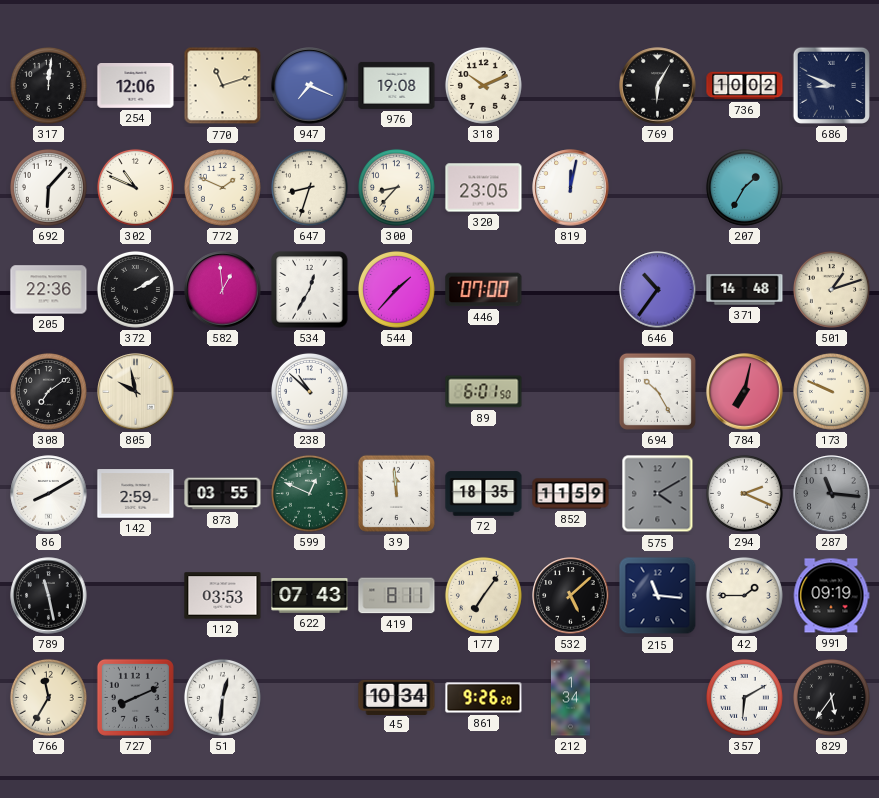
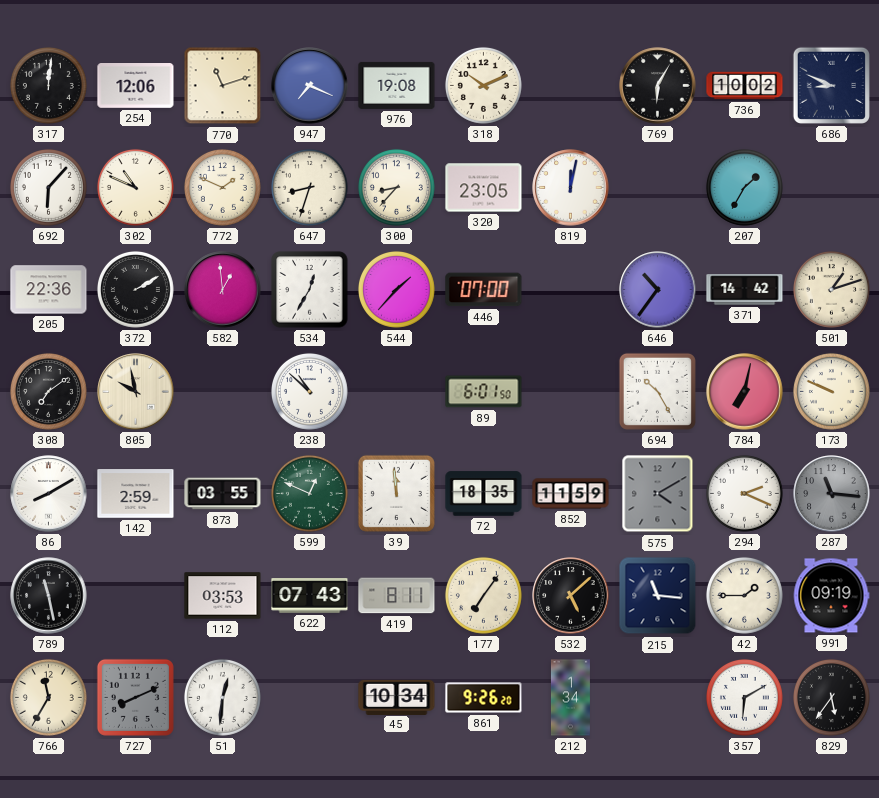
371: 14:48 -> 14:42
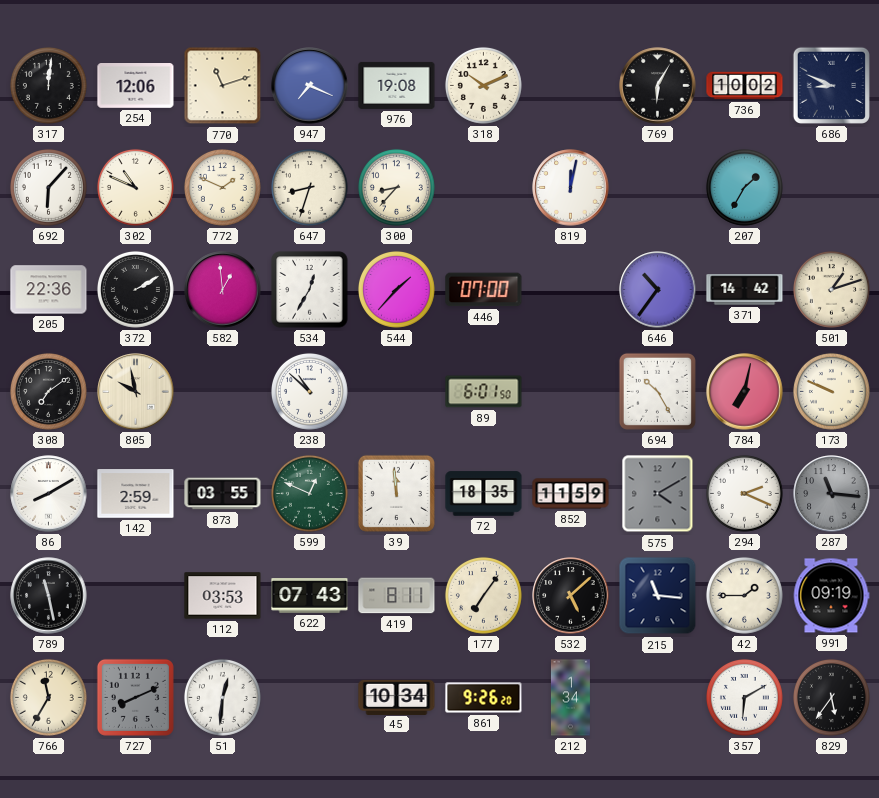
320: 23:05 -> none
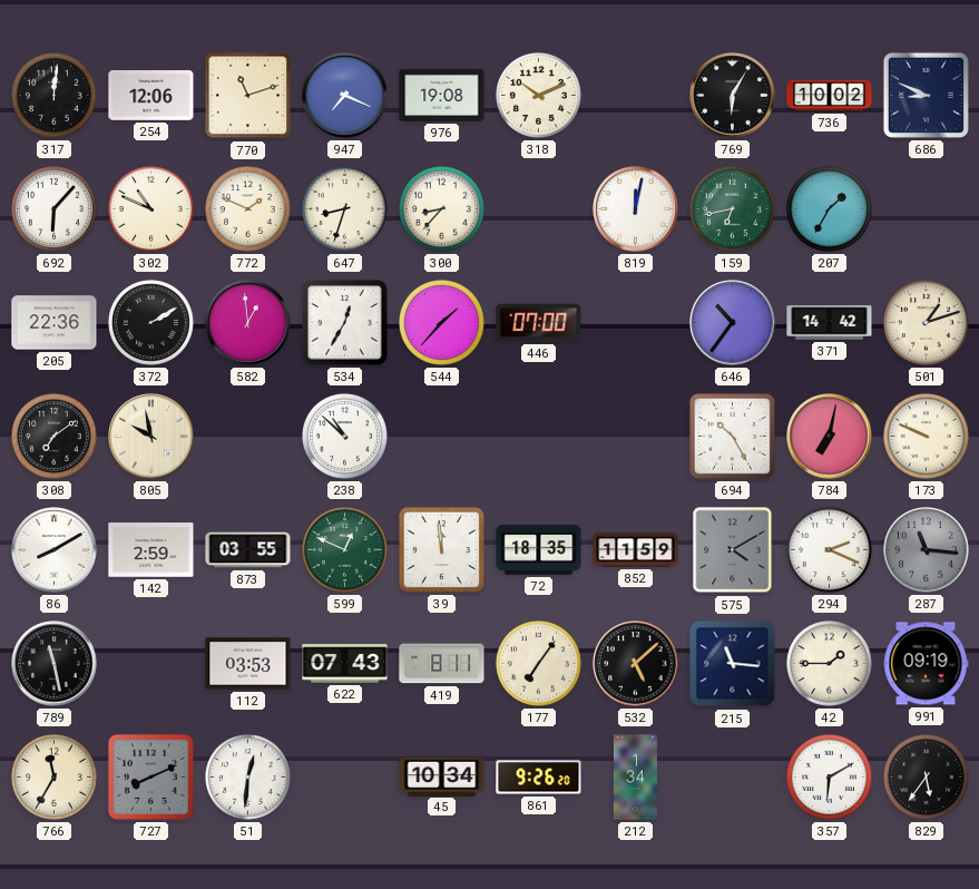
159: none -> 6:43
89: 6:01 -> none
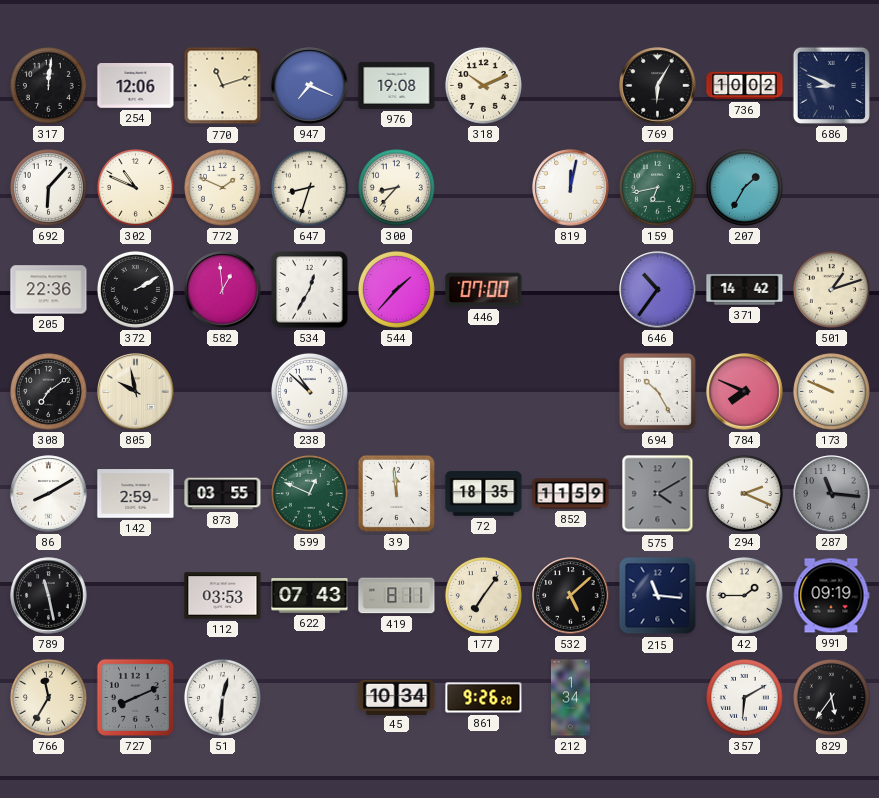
784: 7:02 -> 7:49
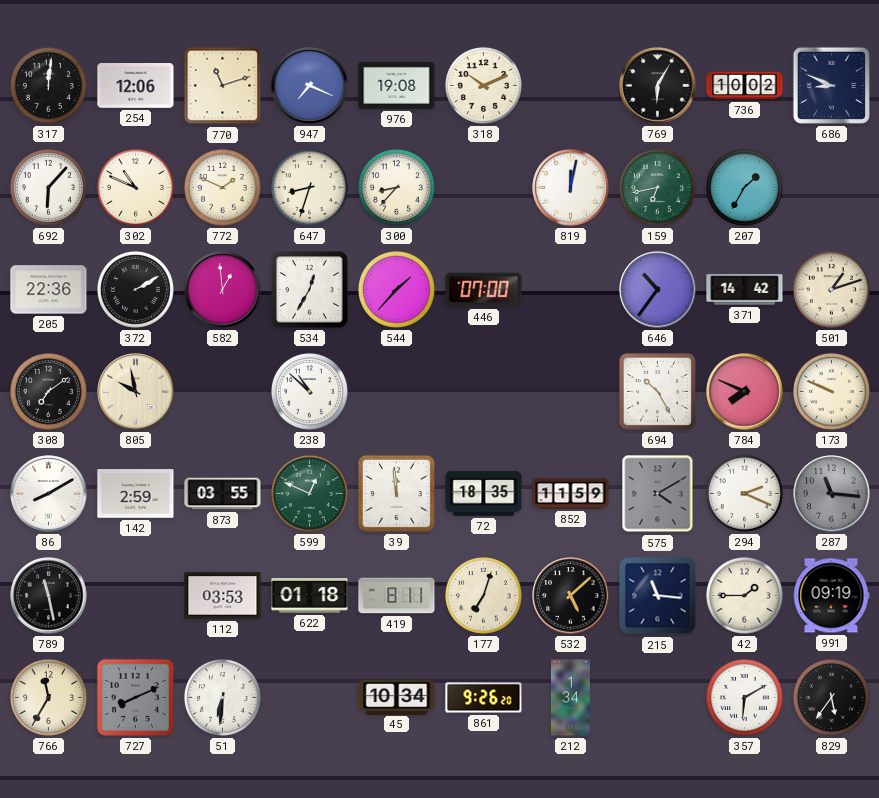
622: 07:43 -> 01:18
177: 7:06 -> 7:03
51: 12:31 -> 6:31
